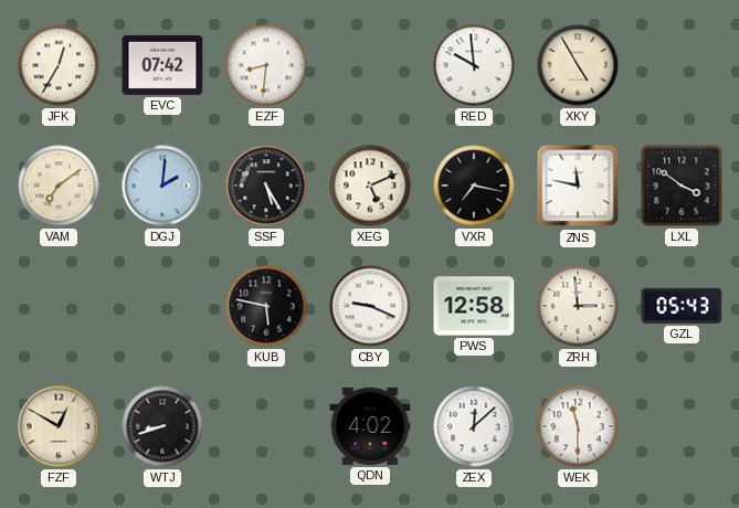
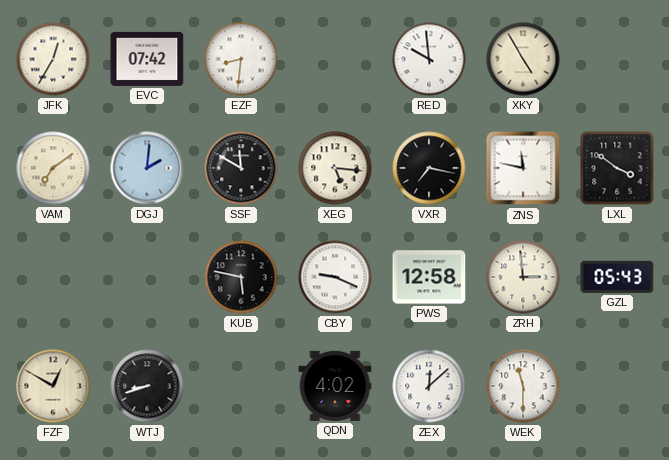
SSF: 5:25 -> 11:50
XEG: 5:11 -> 5:16
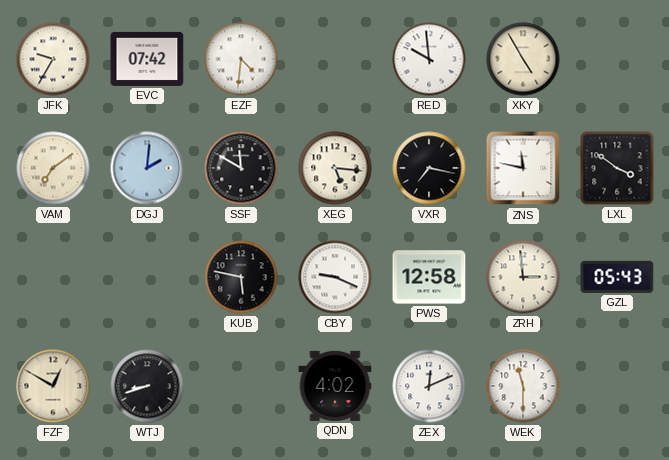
JFK: 12:35 -> 9:35
EZF: 8:31 -> 4:31
ZEX: 12:08 -> 12:11
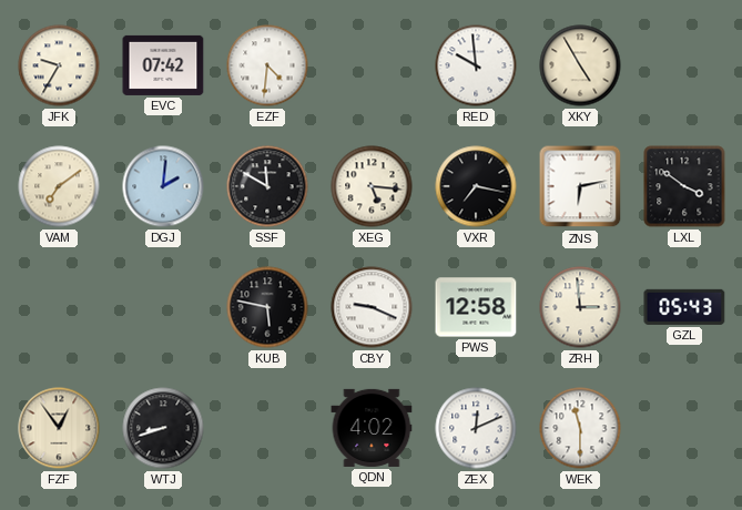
ZNS: 11:47 -> 6:13
FZF: 12:50 -> 12:54
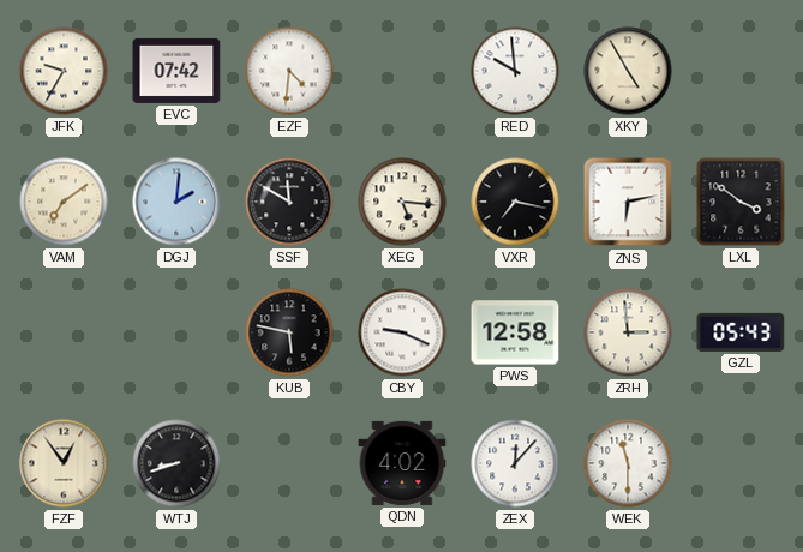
ZEX: 12:11 -> 12:07
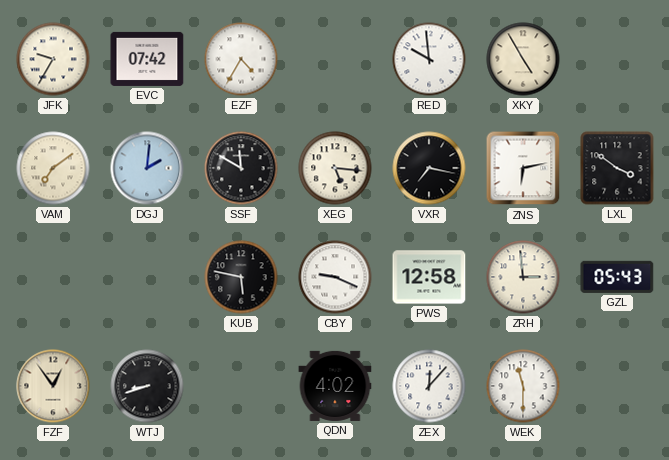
EZF: 4:31 -> 4:35
